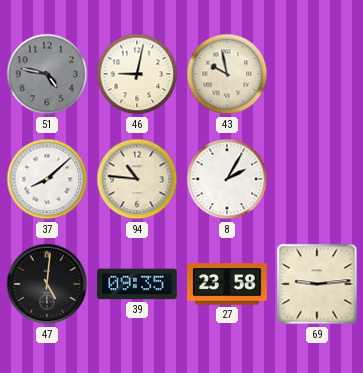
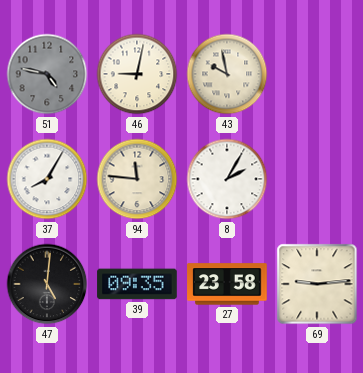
37: 8:08 -> 8:05
94: 10:46 -> 11:46
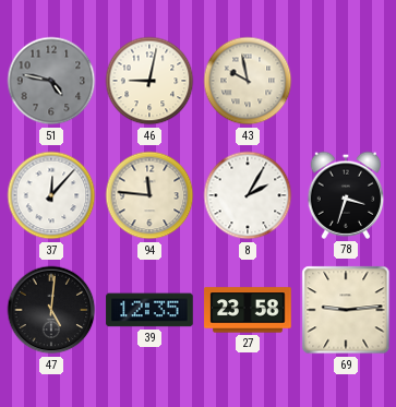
37: 8:05 -> 12:07
78: none -> 3:33
39: 09:35 -> 12:35
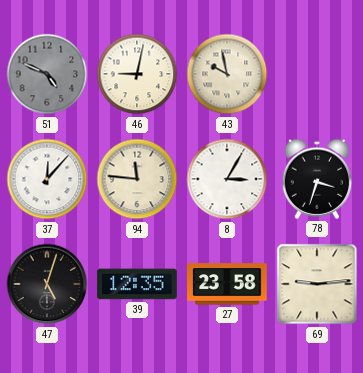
51: 4:47 -> 4:49
8: 2:05 -> 3:05
47: 5:01 -> 5:03
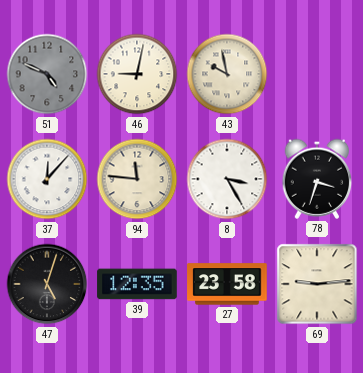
8: 3:05 -> 3:25
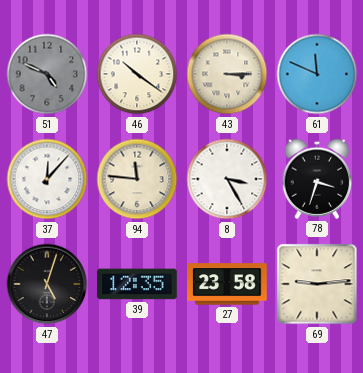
46: 9:02 -> 10:21
43: 9:58 -> 3:15
61: none -> 11:49
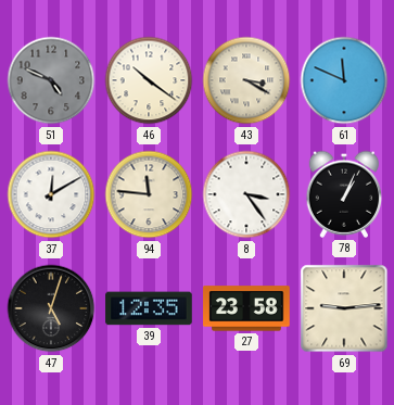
43: 3:15 -> 3:20
37: 12:07 -> 12:10
8: 3:25 -> 3:24
78: 3:33 -> 1:04
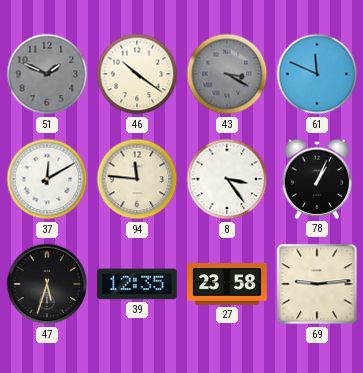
51: 4:49 -> 1:49
43 dial: cream -> grey
47: 5:03 -> 5:33
